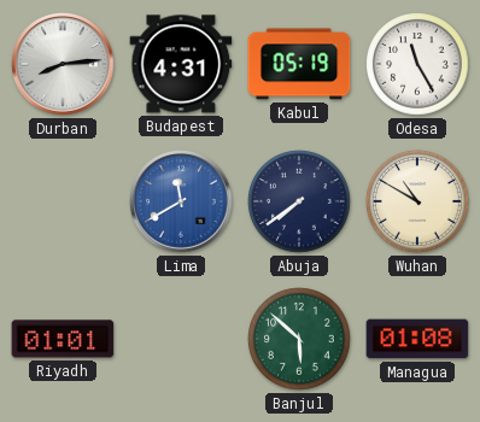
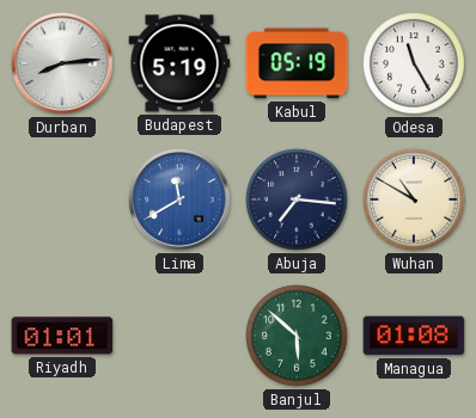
Budapest: 4:31 -> 5:19
Abuja: 7:39 -> 7:16
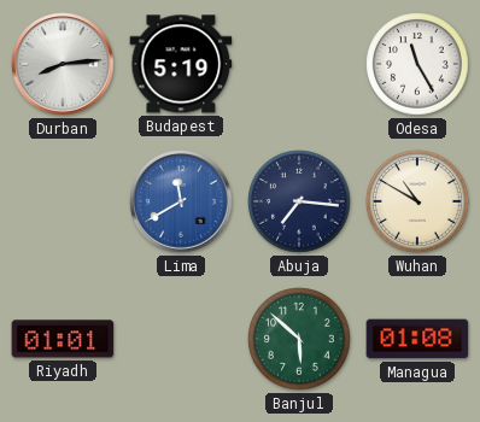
Kabul: 05:19 -> none
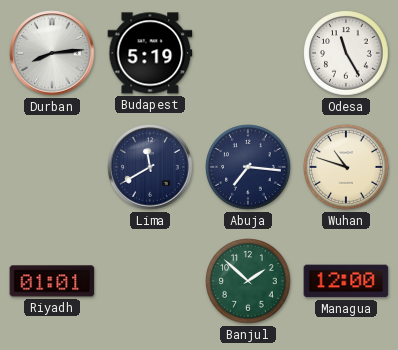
Lima dial: blue -> navy
Wuhan: 10:50 -> 10:48
Banjul: 5:52 -> 1:52
Managua: 01:08 -> 12:00
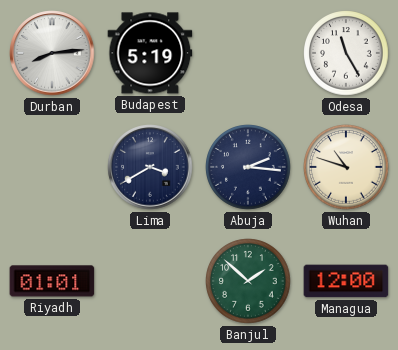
Lima: 11:40 -> 3:40
Abuja: 7:16 -> 2:16
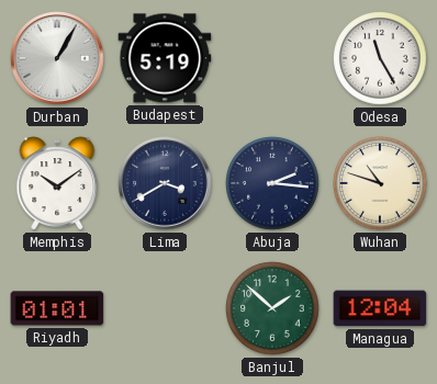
Durban: 8:14 -> 1:05
Memphis: none -> 10:09
Managua: 12:00 -> 12:04
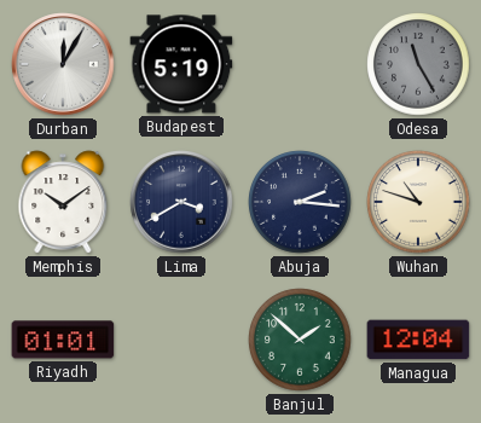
Durban: 1:05 -> 12:05
Odesa dial: white -> grey
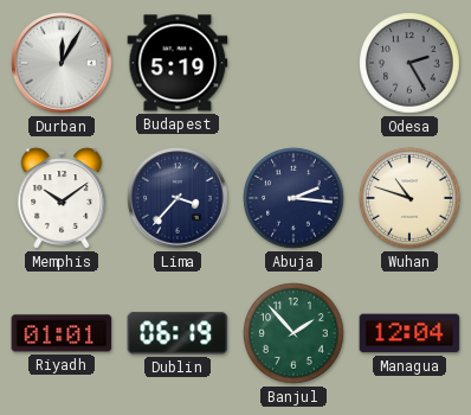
Odesa: 11:25 -> 2:25
Lima: 3:40 -> 3:37
Dublin: none -> 06:19
Banjul: 1:52 -> 1:53
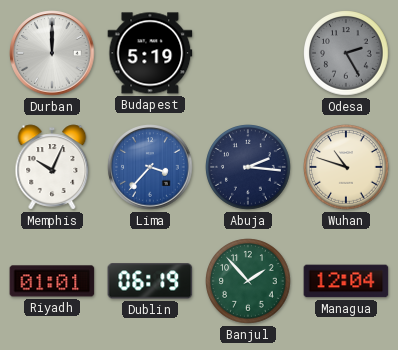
Durban: 12:05 -> 12:00
Memphis: 10:09 -> 10:04
Lima dial: navy -> blue
